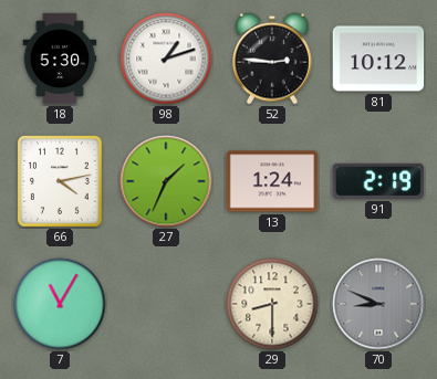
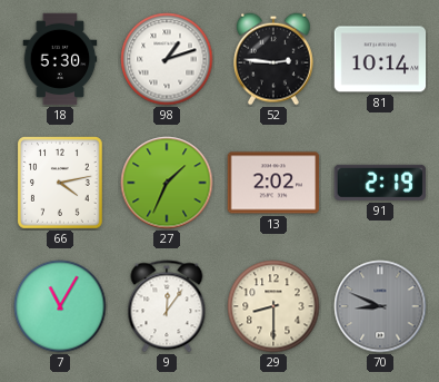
81: 10:12 -> 10:14
13: 1:24 -> 2:02
9: none -> 12:06
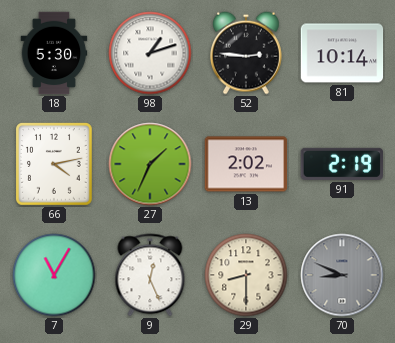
9: 12:06 -> 12:26
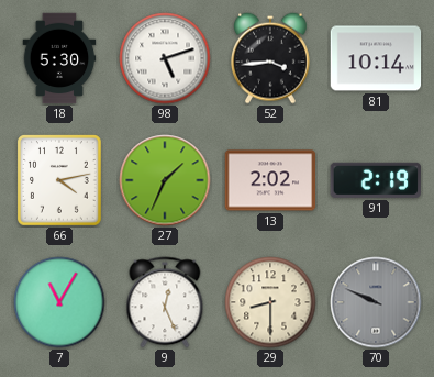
98: 1:12 -> 5:12
52: 2:46 -> 3:44
70: 8:49 -> 9:49
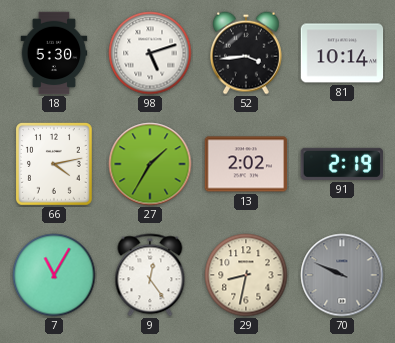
27: 1:34 -> 1:35
9: 12:26 -> 12:24
29: 8:30 -> 8:32
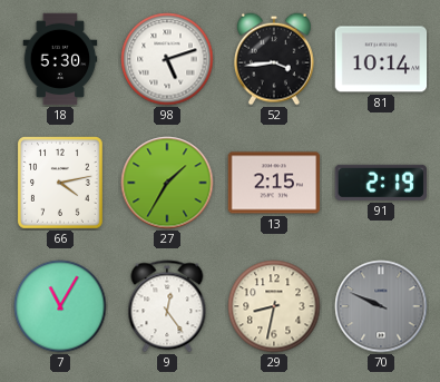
13: 2:02 -> 2:15
